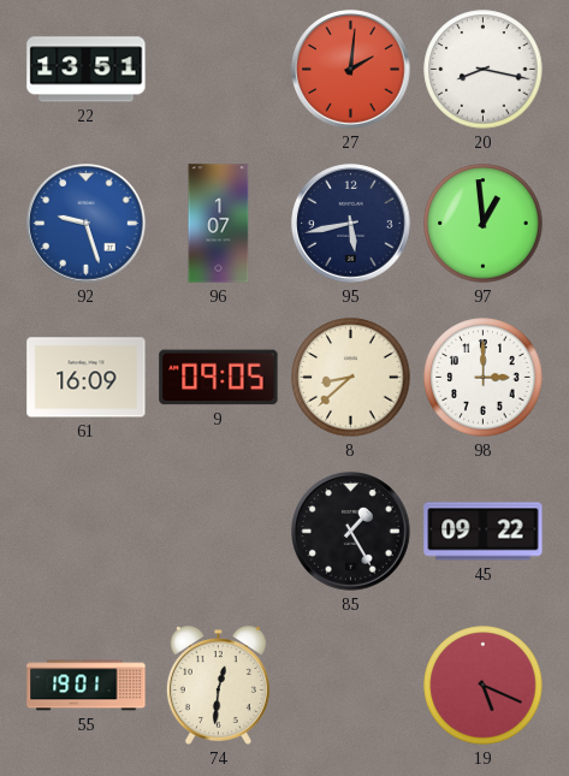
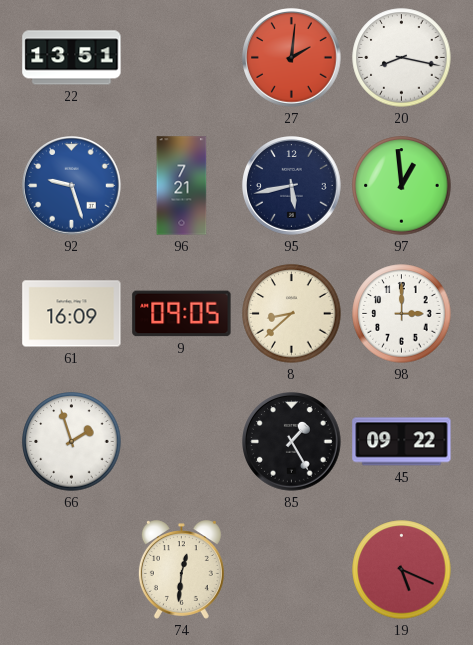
96: 1:07 -> 7:21
66: none -> 1:57
55: 19:01 -> none
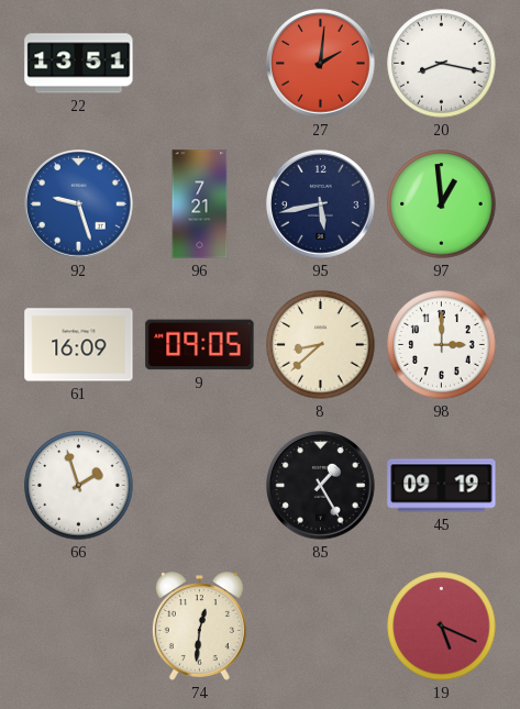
45: 09:22 -> 09:19
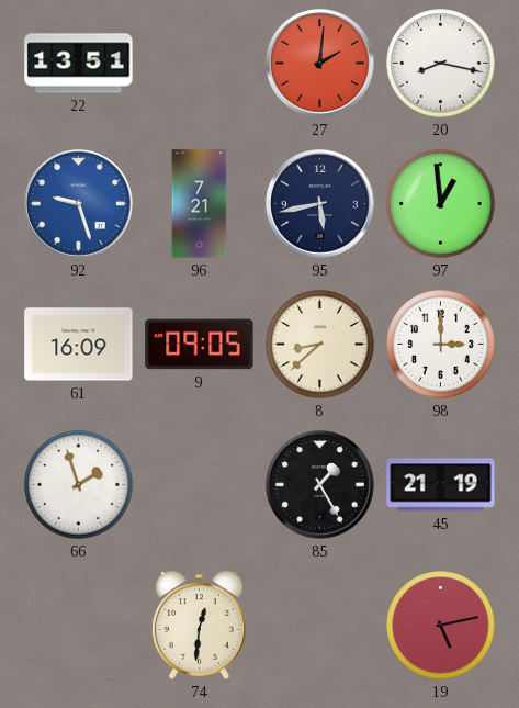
45: 09:19 -> 21:19
19: 5:19 -> 5:13
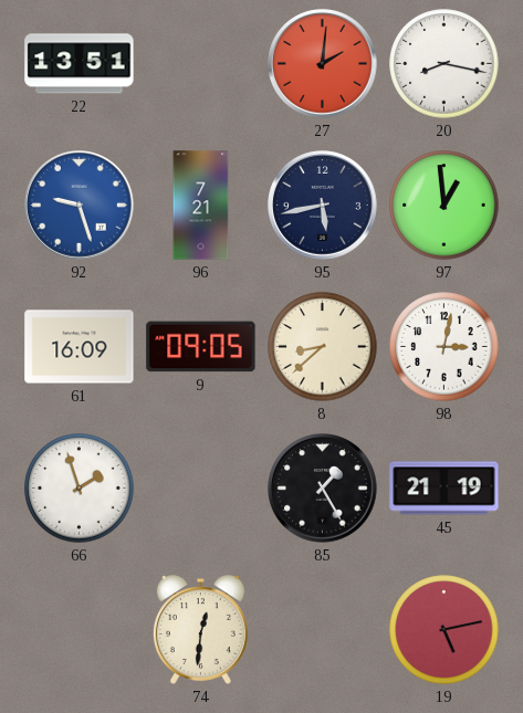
98: 3:00 -> 3:02
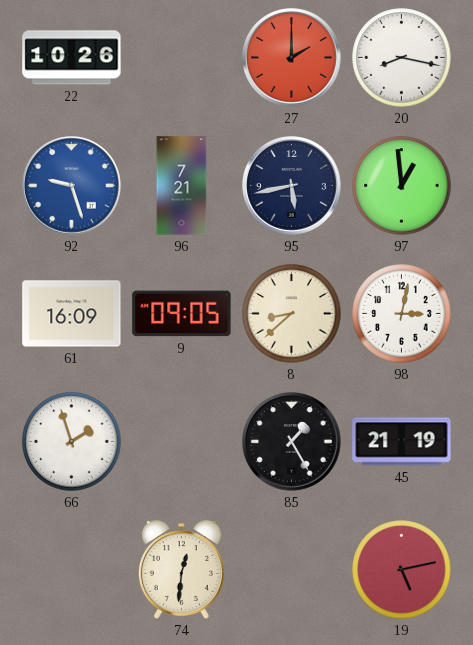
22: 13:51 -> 10:26
27: 2:01 -> 2:00
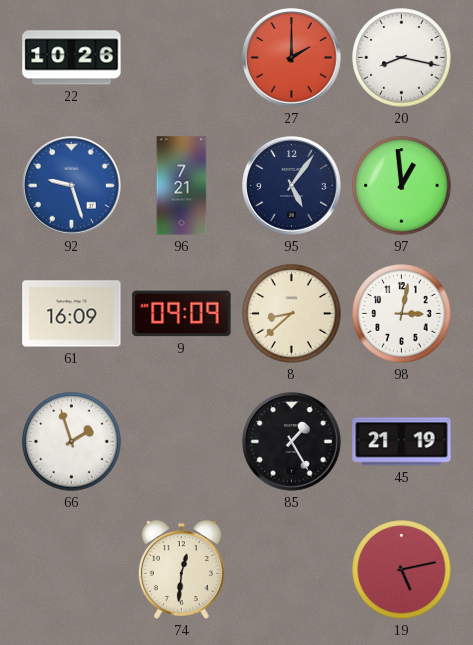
95: 5:43 -> 5:06
9: 09:05 -> 09:09
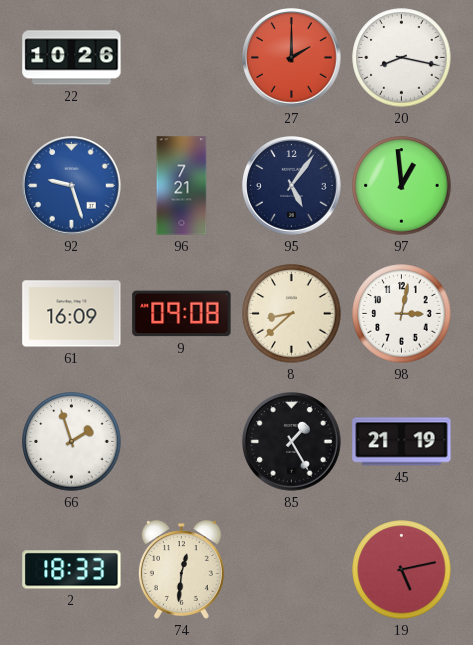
9: 09:09 -> 09:08
2: none -> 18:33
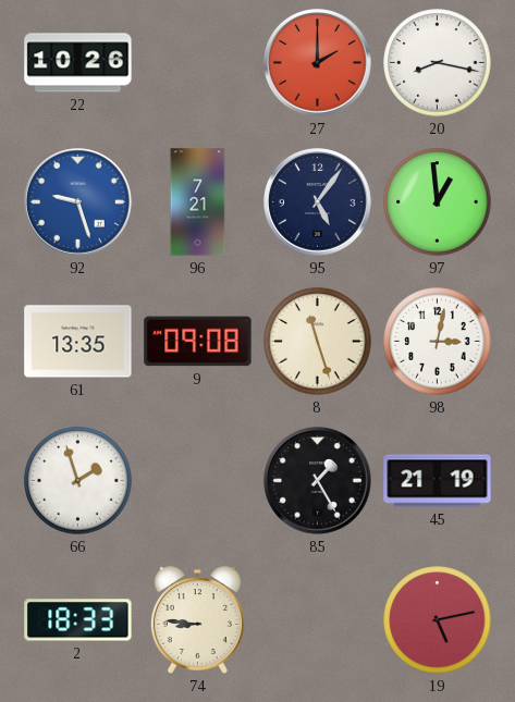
61: 16:09 -> 13:35
8: 8:38 -> 11:27
74: 12:31 -> 8:46
